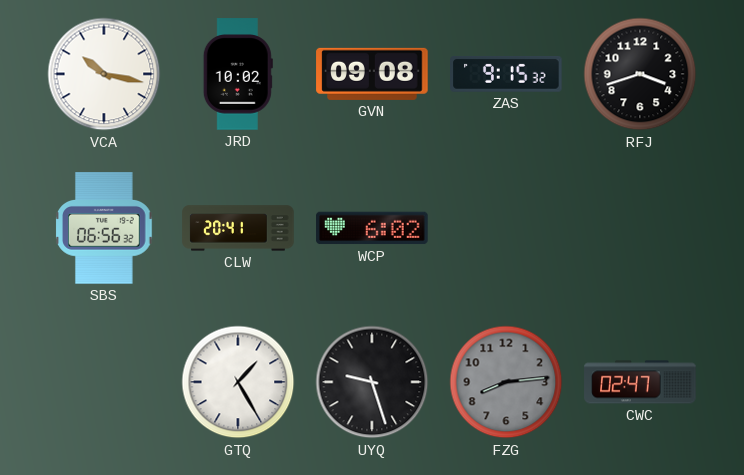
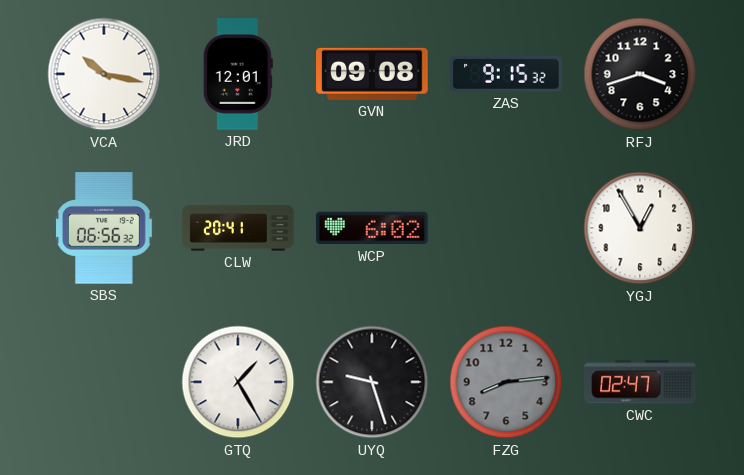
JRD: 10:02 -> 12:01
YGJ: none -> 12:55
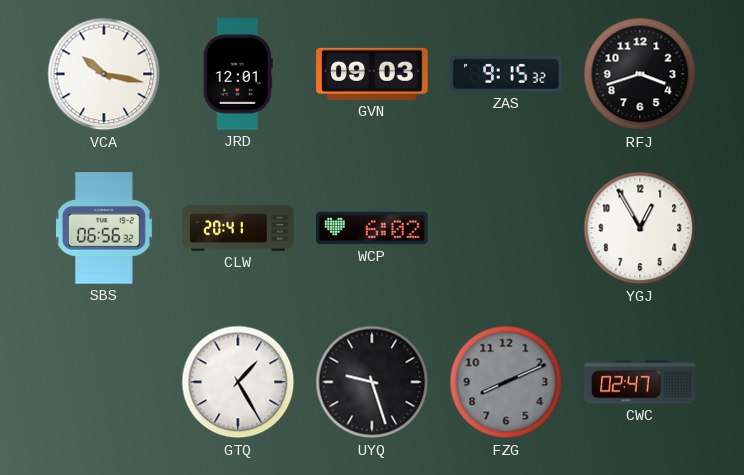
GVN: 09:08 -> 09:03
FZG: 8:14 -> 8:11
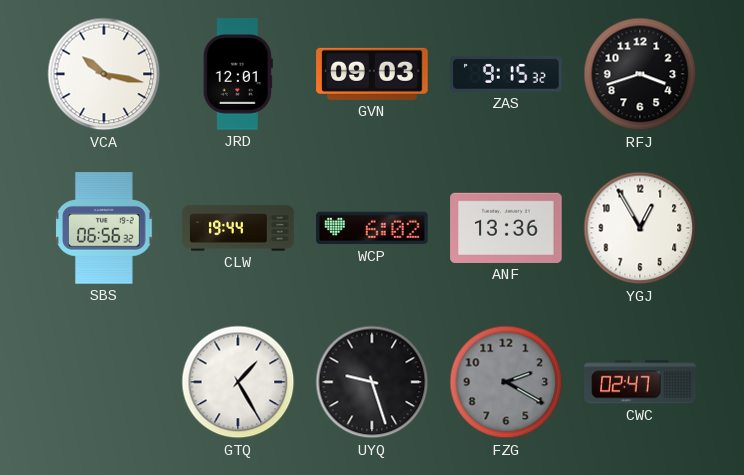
CLW: 20:41 -> 19:44
ANF: none -> 13:36
FZG: 8:11 -> 2:20
